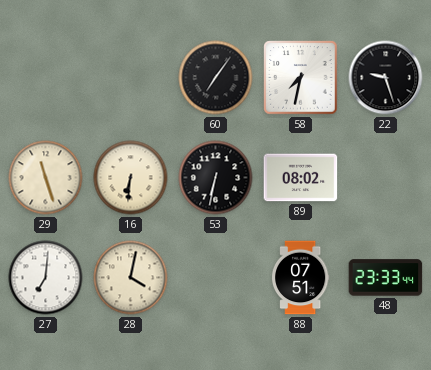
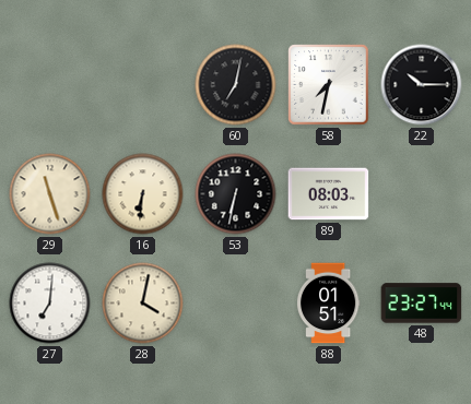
60: 7:06 -> 7:02
22: 9:27 -> 10:15
89: 08:02 -> 08:03
88: 07:51 -> 01:51
48: 23:33 -> 23:27
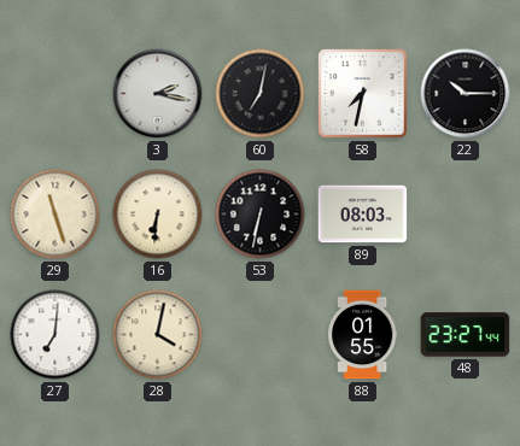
3: none -> 2:17
88: 01:51 -> 01:55
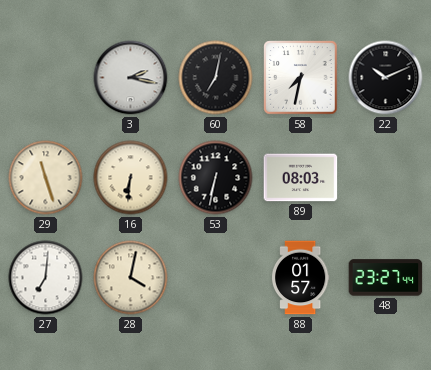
22: 10:15 -> 10:11
88: 01:55 -> 01:57
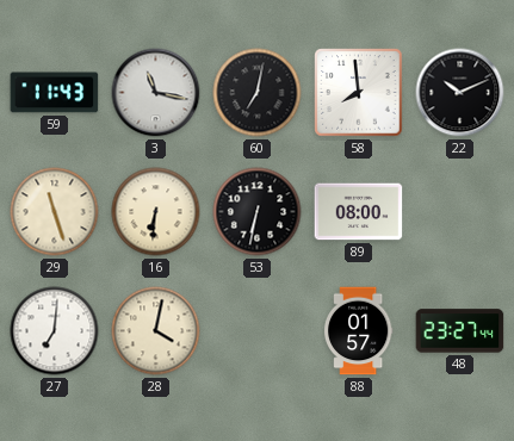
59: none -> 11:43
3: 2:17 -> 11:17
58: 7:32 -> 7:59
89: 08:03 -> 08:00
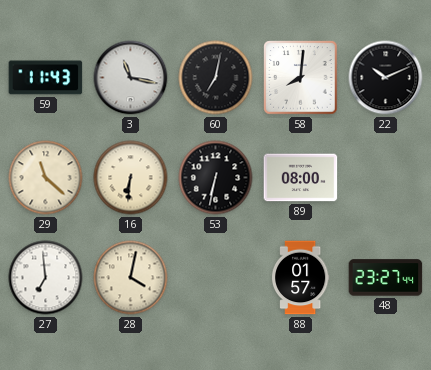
58: 7:59 -> 8:01
29: 11:27 -> 11:22
27: 7:01 -> 6:59
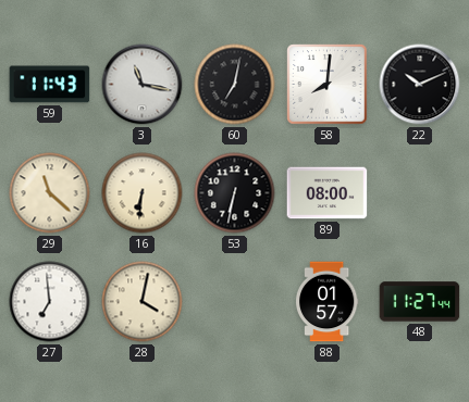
48: 23:27 -> 11:27
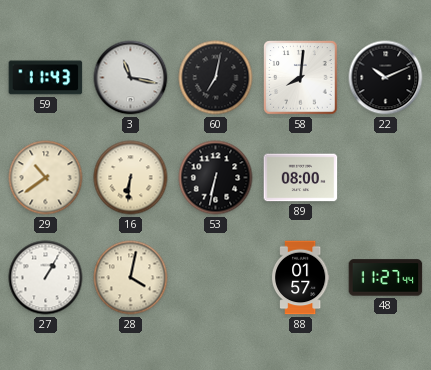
29: 11:22 -> 10:39
27: 6:59 -> 1:05
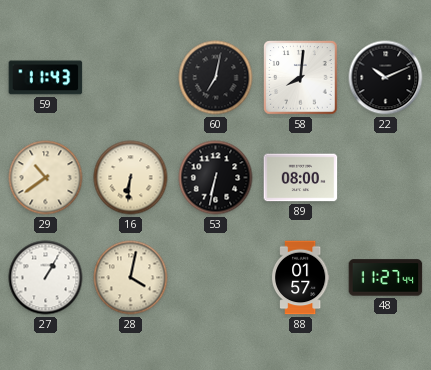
3: 11:17 -> none
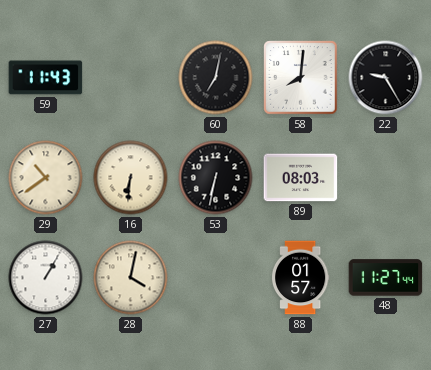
22: 10:11 -> 9:25
89: 08:00 -> 08:03
